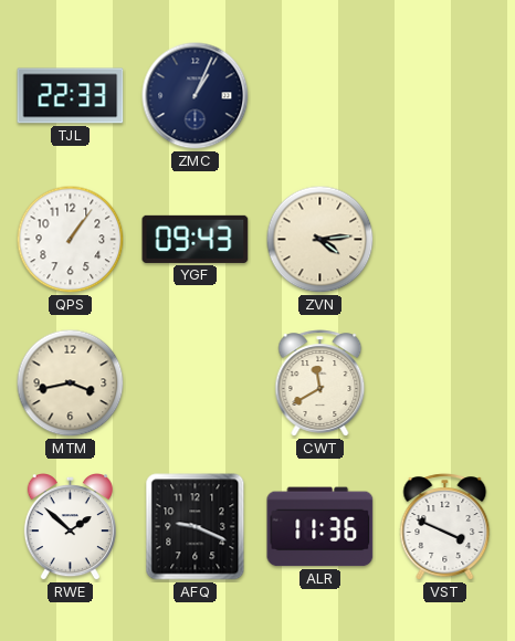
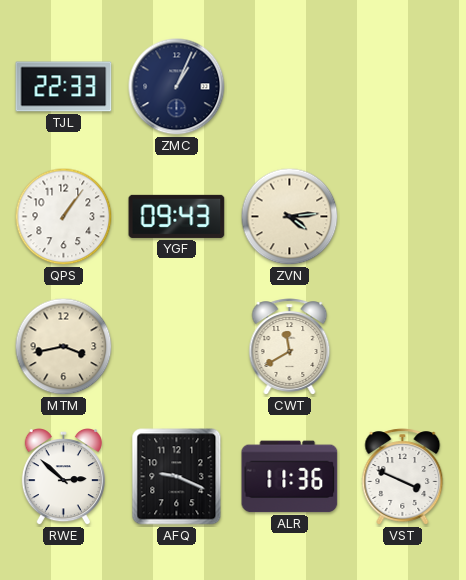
RWE: 1:52 -> 2:52
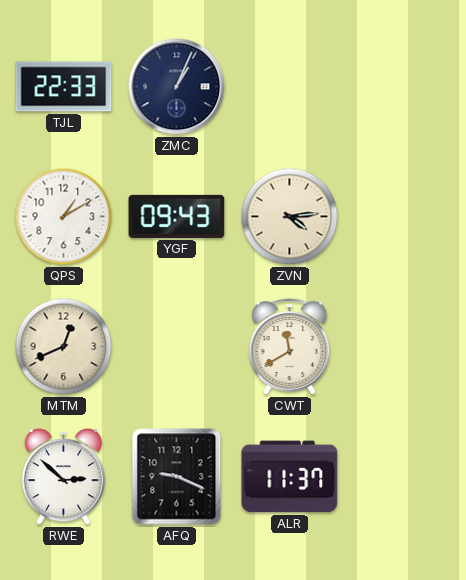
QPS: 1:06 -> 1:10
MTM: 3:43 -> 12:41
ALR: 11:36 -> 11:37
VST: 3:49 -> none
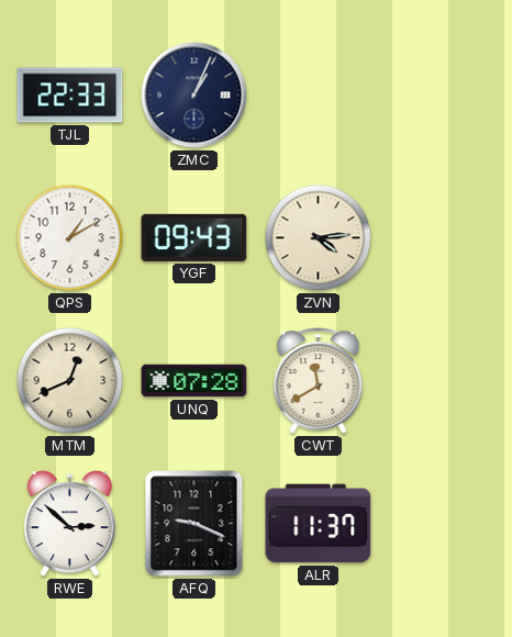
UNQ: none -> 07:28
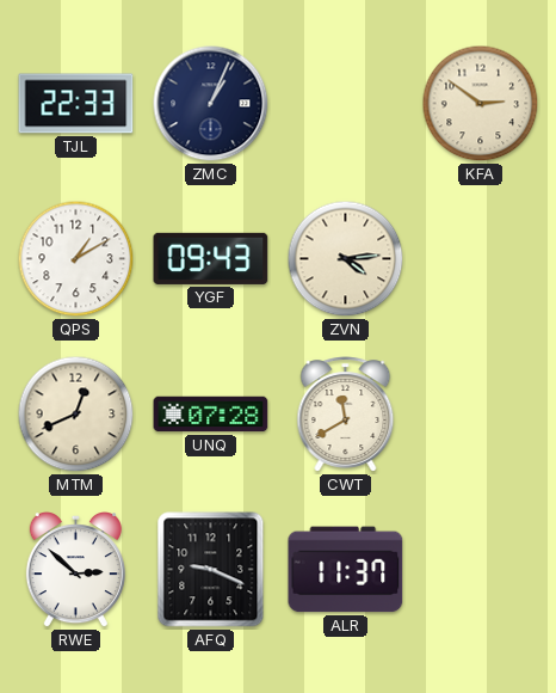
KFA: none -> 2:51
